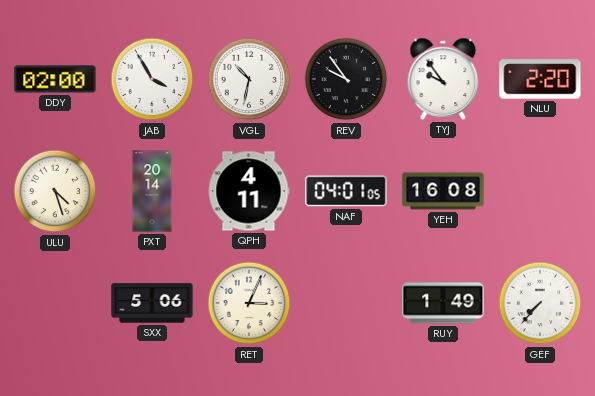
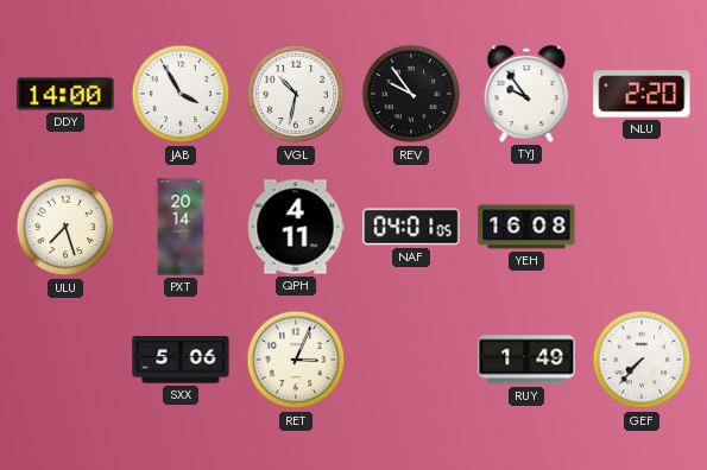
DDY: 02:00 -> 14:00
ULU: 4:27 -> 7:27
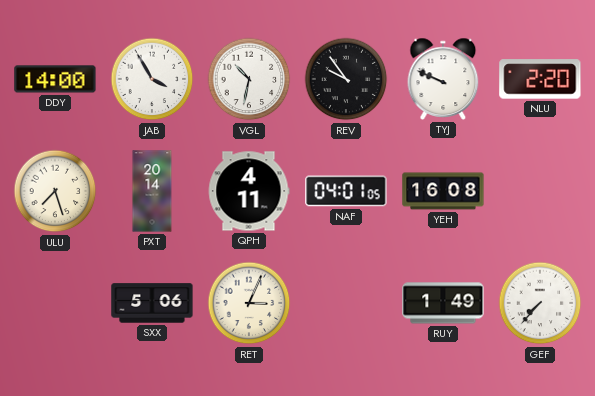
TYJ: 9:54 -> 9:49
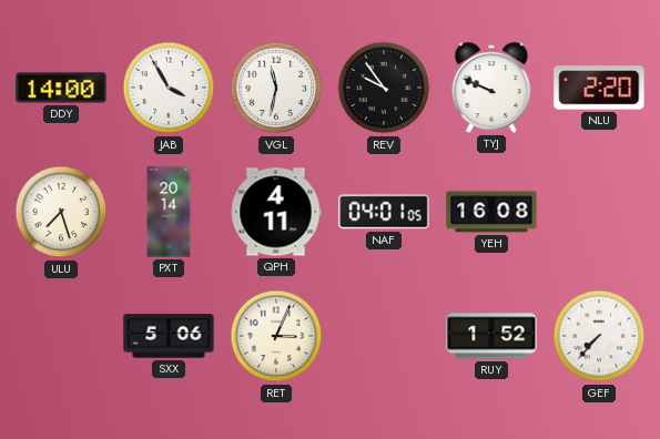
VGL: 10:32 -> 11:32
RUY: 1:49 -> 1:52
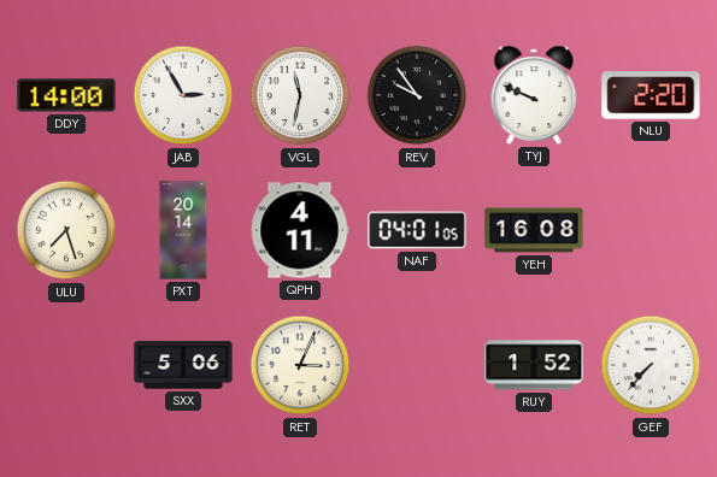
JAB: 3:55 -> 2:55
